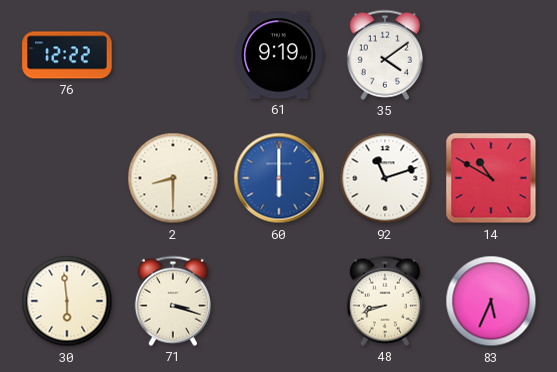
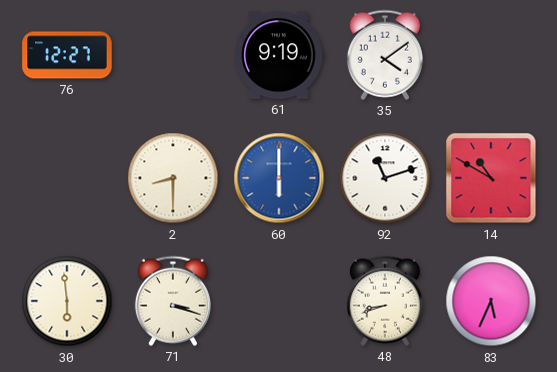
76: 12:22 -> 12:27
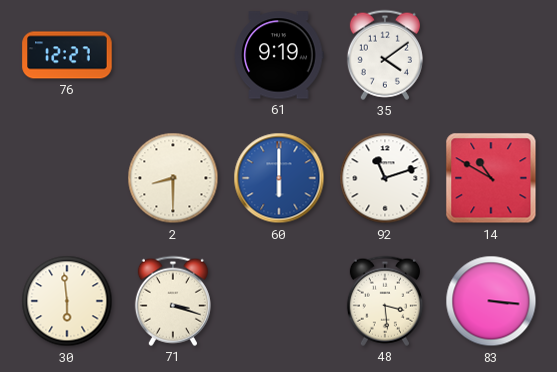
48: 8:42 -> 3:29
83: 5:34 -> 3:16
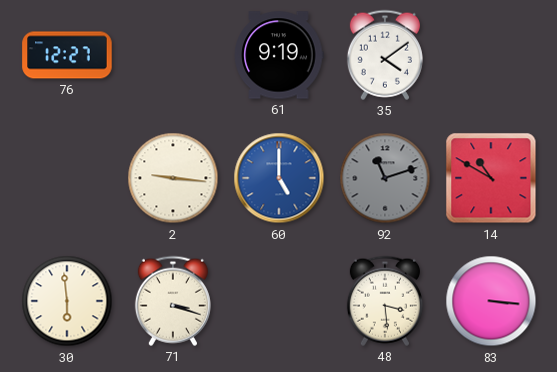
2: 8:30 -> 9:16
60: 6:00 -> 5:00
92 dial: white -> grey
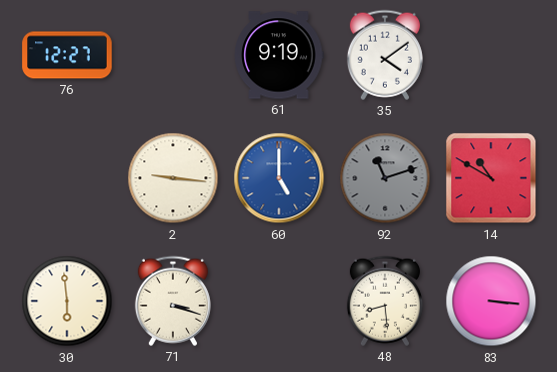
48: 3:29 -> 8:29
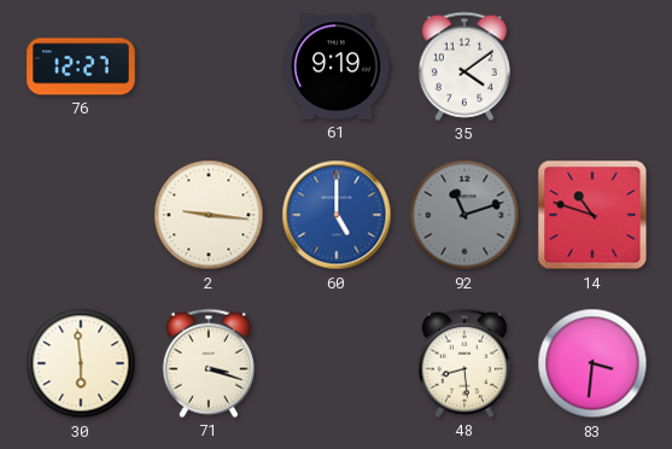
14: 10:50 -> 10:48
83: 3:16 -> 3:31
